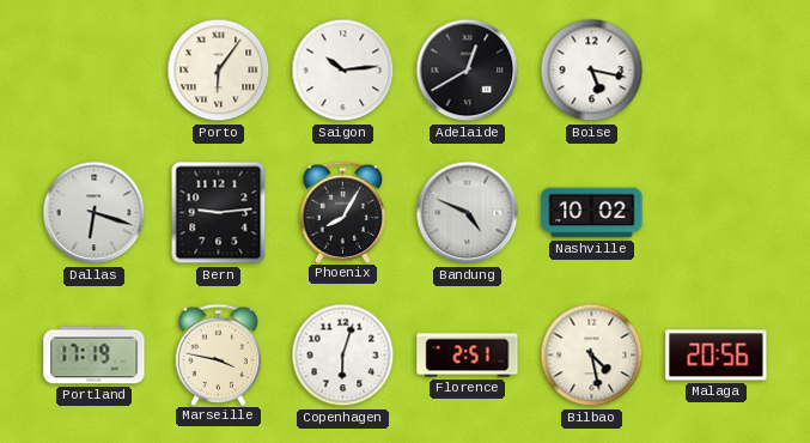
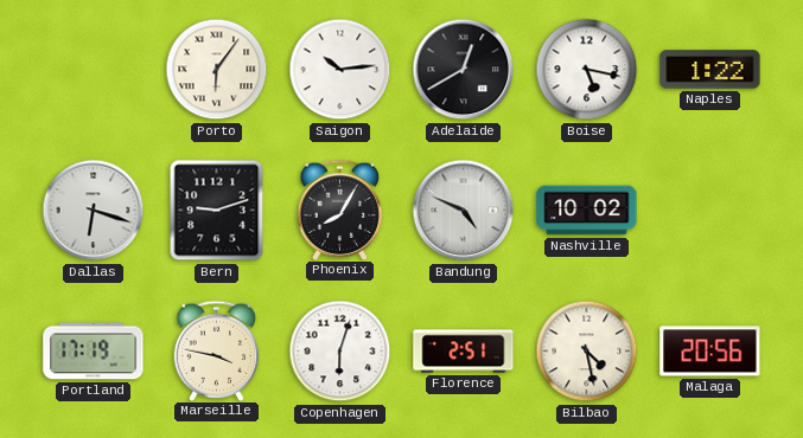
Naples: none -> 1:22
Bern: 9:14 -> 9:12
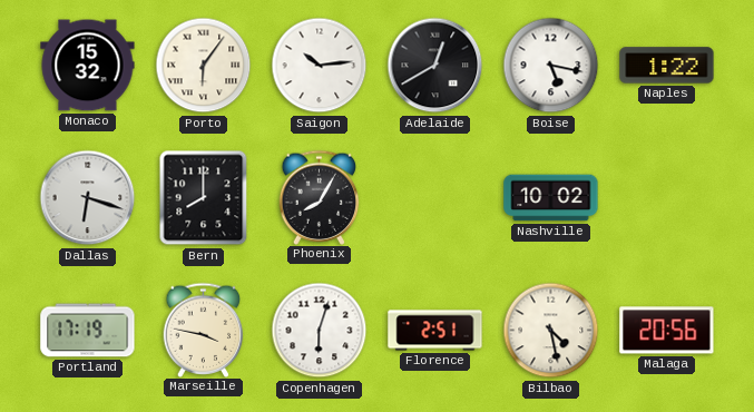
Monaco: none -> 15:32
Bern: 9:12 -> 8:00
Bandung: 4:49 -> none
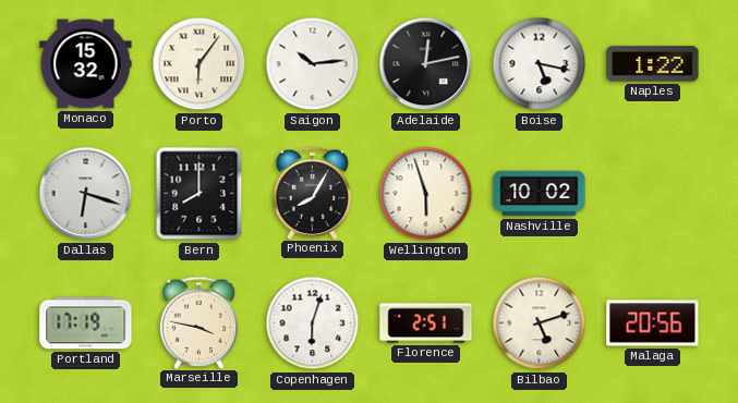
Adelaide: 12:40 -> 12:13
Wellington: none -> 5:57
Bilbao: 4:28 -> 5:12
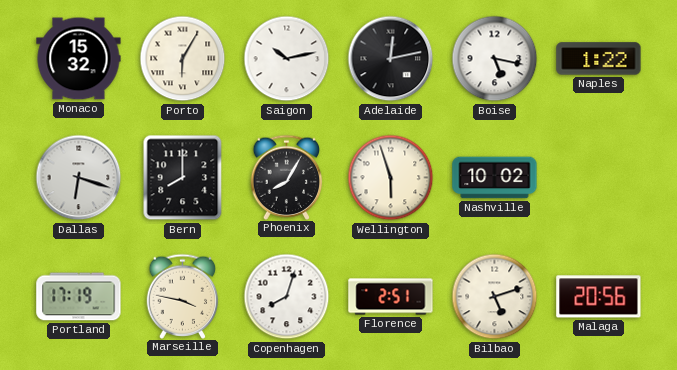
Porto: 6:06 -> 6:05
Saigon: 10:14 -> 10:13
Copenhagen: 6:03 -> 8:03
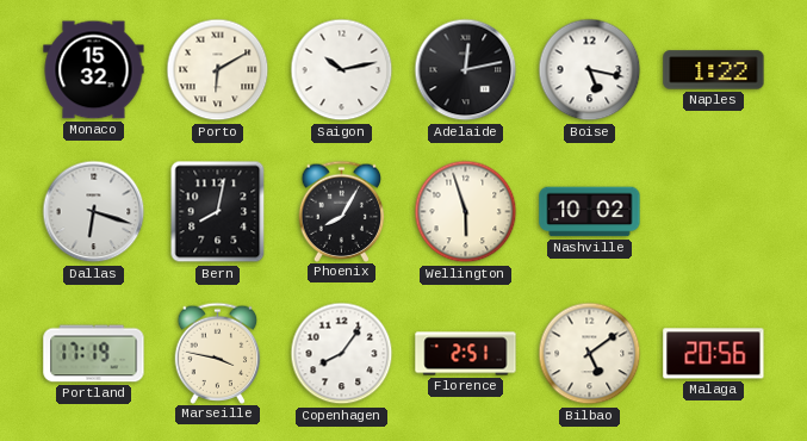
Porto: 6:05 -> 6:10
Bern: 8:00 -> 8:02
Copenhagen: 8:03 -> 8:06
Bilbao: 5:12 -> 5:09
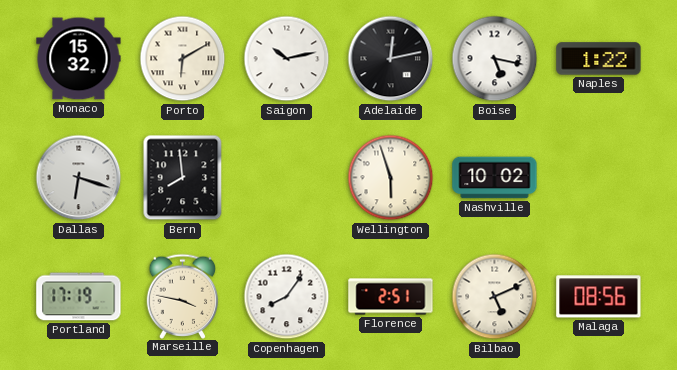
Bern: 8:02 -> 7:59
Phoenix: 8:05 -> none
Bilbao: 5:09 -> 5:11
Malaga: 20:56 -> 08:56
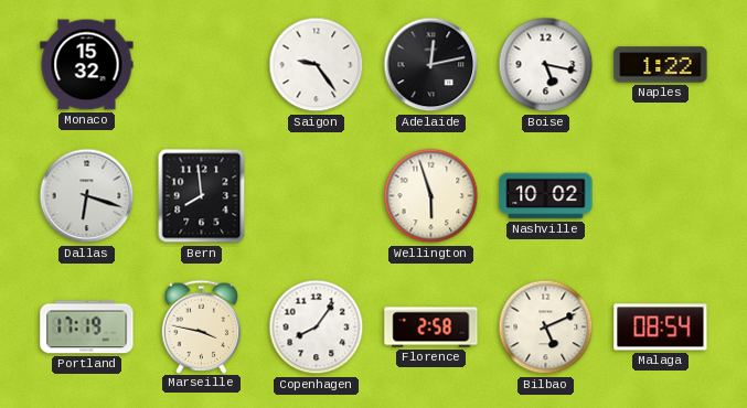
Porto: 6:10 -> none
Saigon: 10:13 -> 9:24
Florence: 2:51 -> 2:58
Malaga: 08:56 -> 08:54
